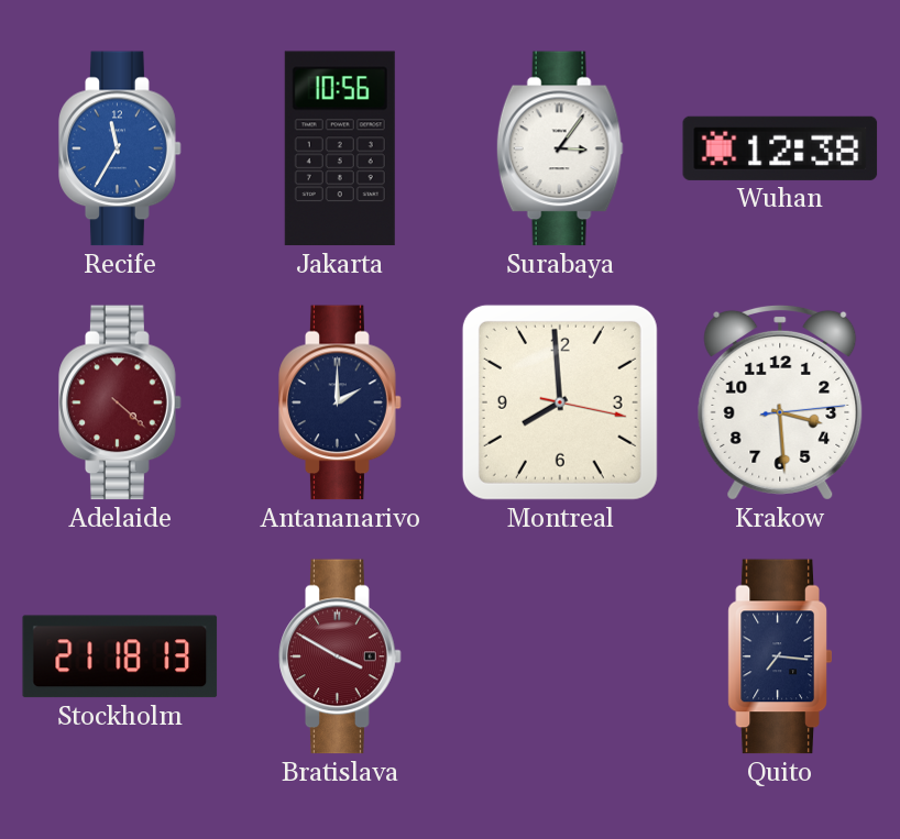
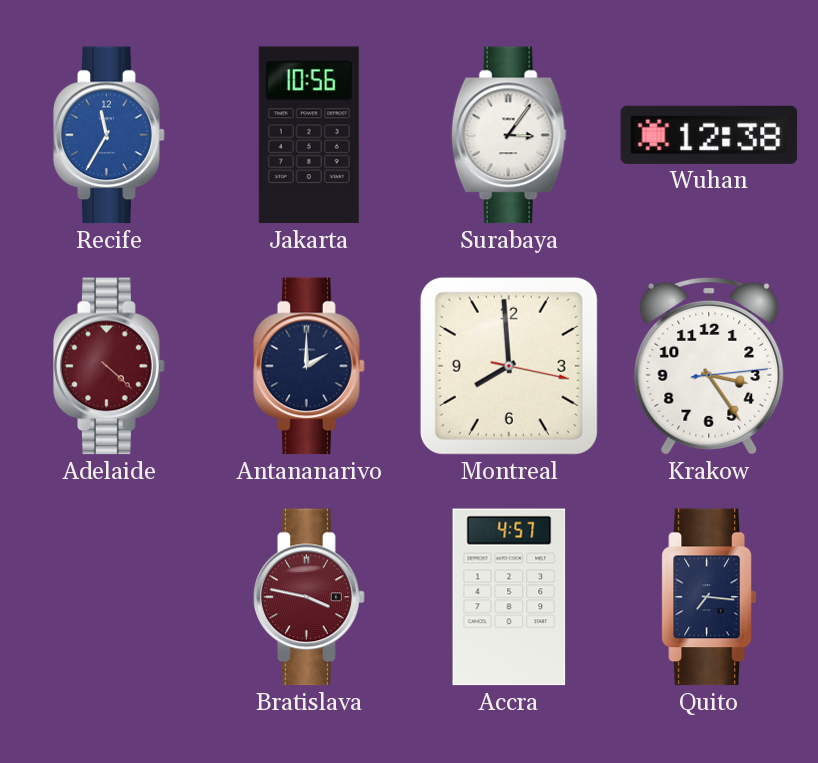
Krakow: 3:29 -> 3:24
Stockholm: 21:18 -> none
Bratislava: 3:50 -> 3:47
Accra: none -> 4:57
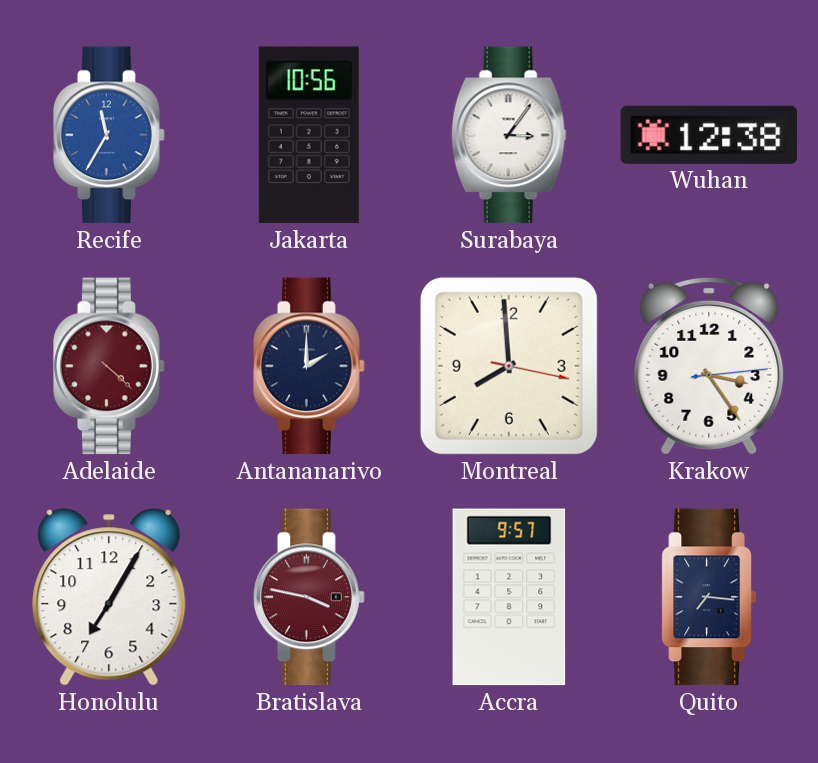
Honolulu: none -> 7:05
Accra: 4:57 -> 9:57
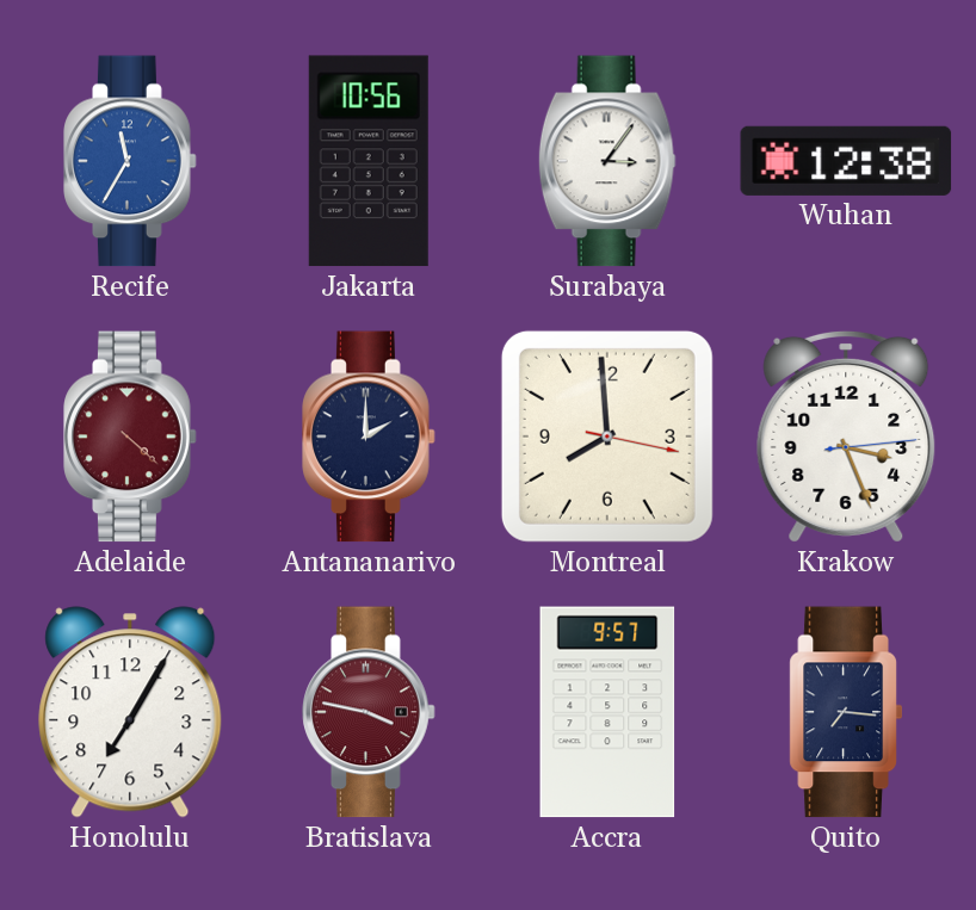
Krakow: 3:24 -> 3:26
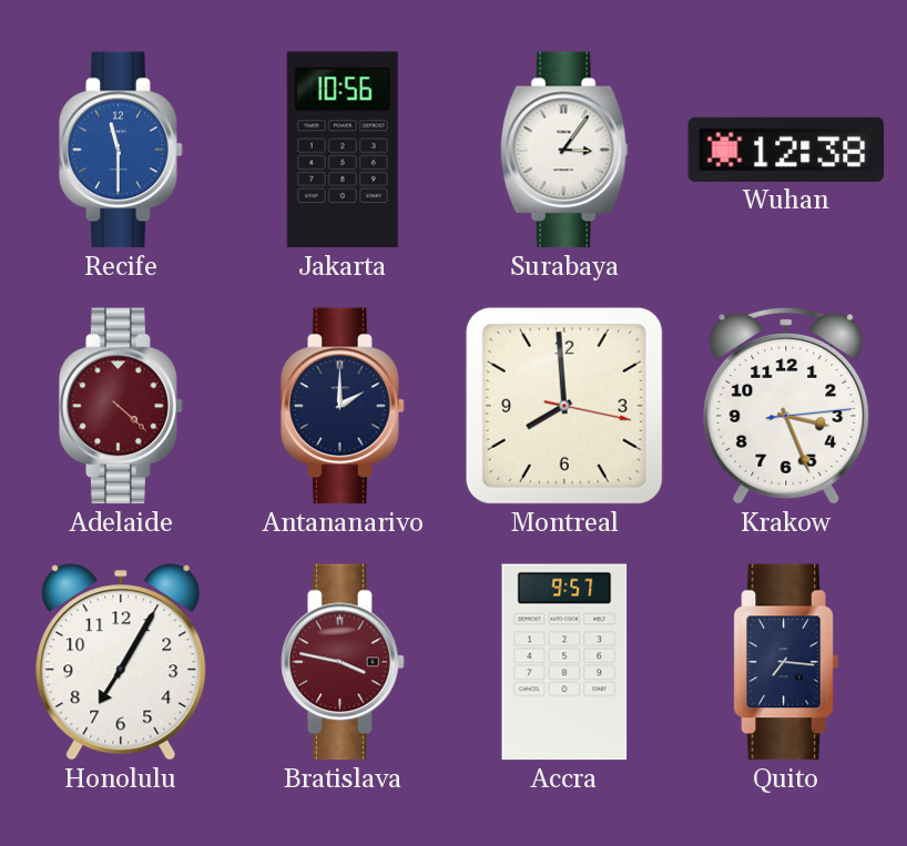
Recife: 11:35 -> 11:30
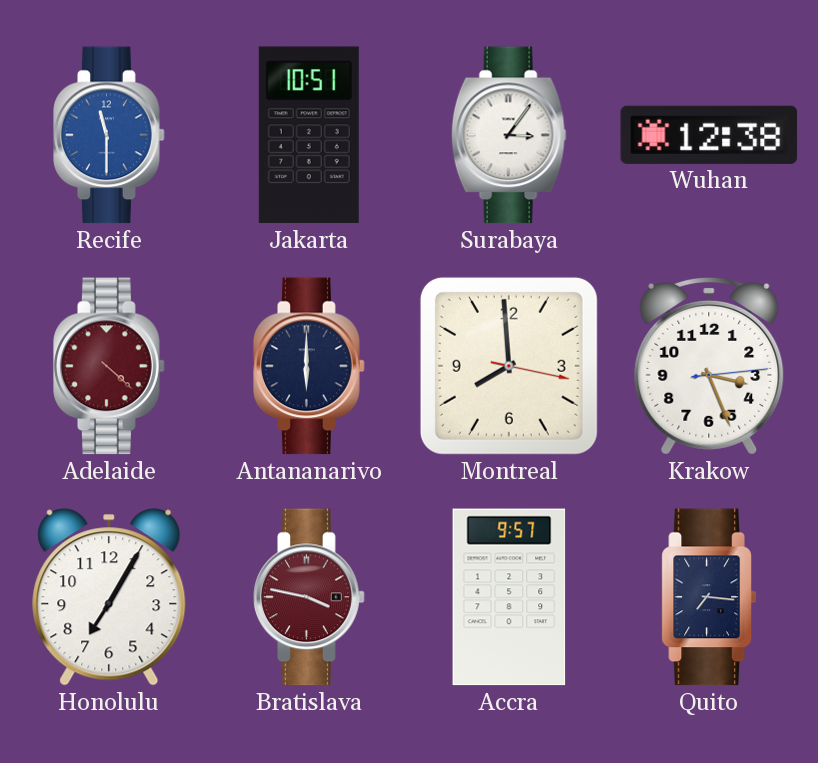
Jakarta: 10:56 -> 10:51
Antananarivo: 2:00 -> 6:00
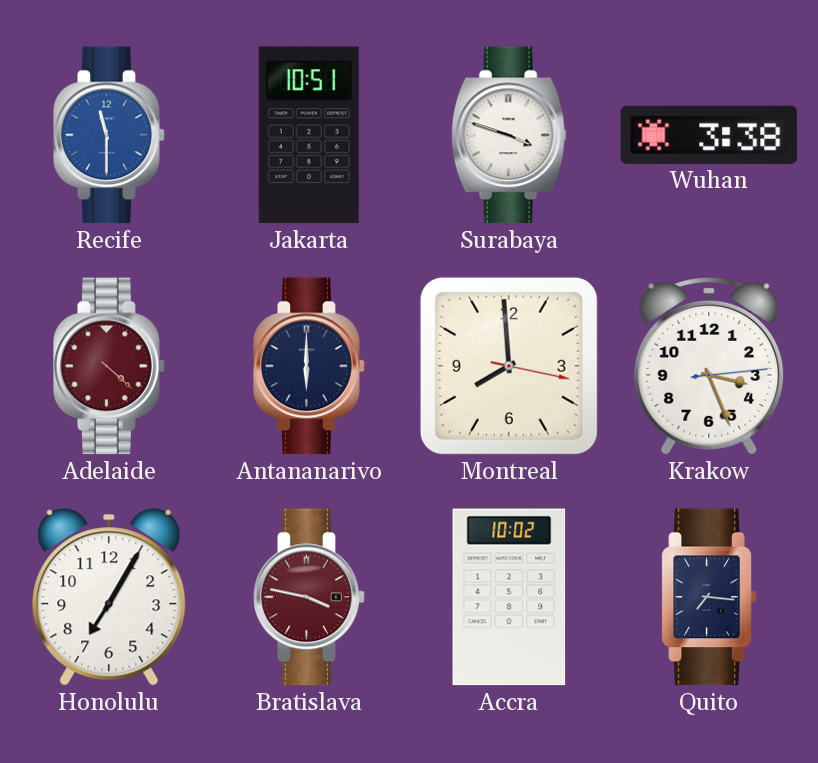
Surabaya: 3:06 -> 3:48
Wuhan: 12:38 -> 3:38
Accra: 9:57 -> 10:02
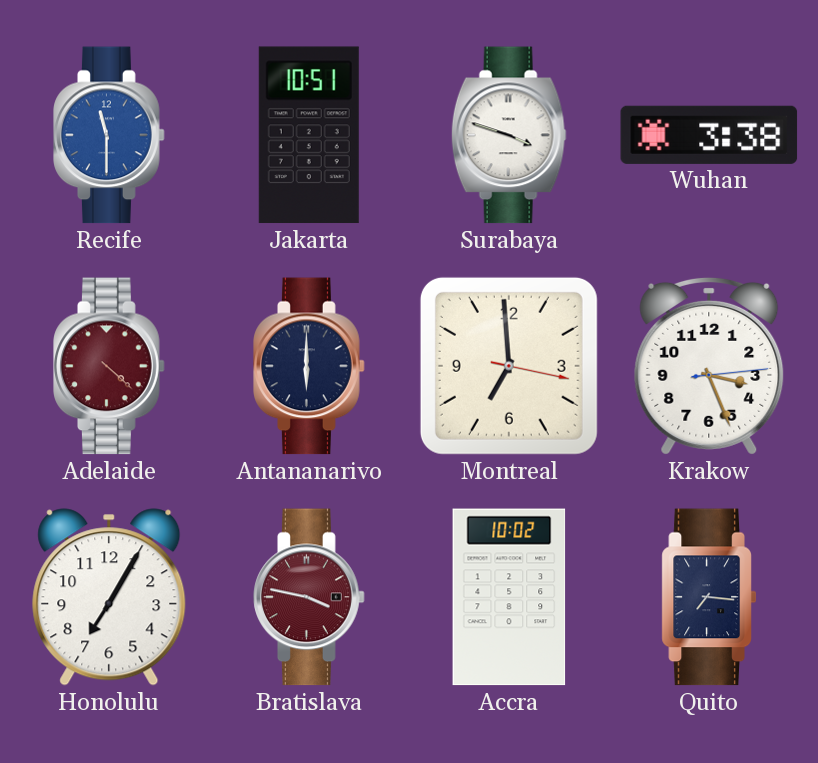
Montreal: 7:59 -> 6:59
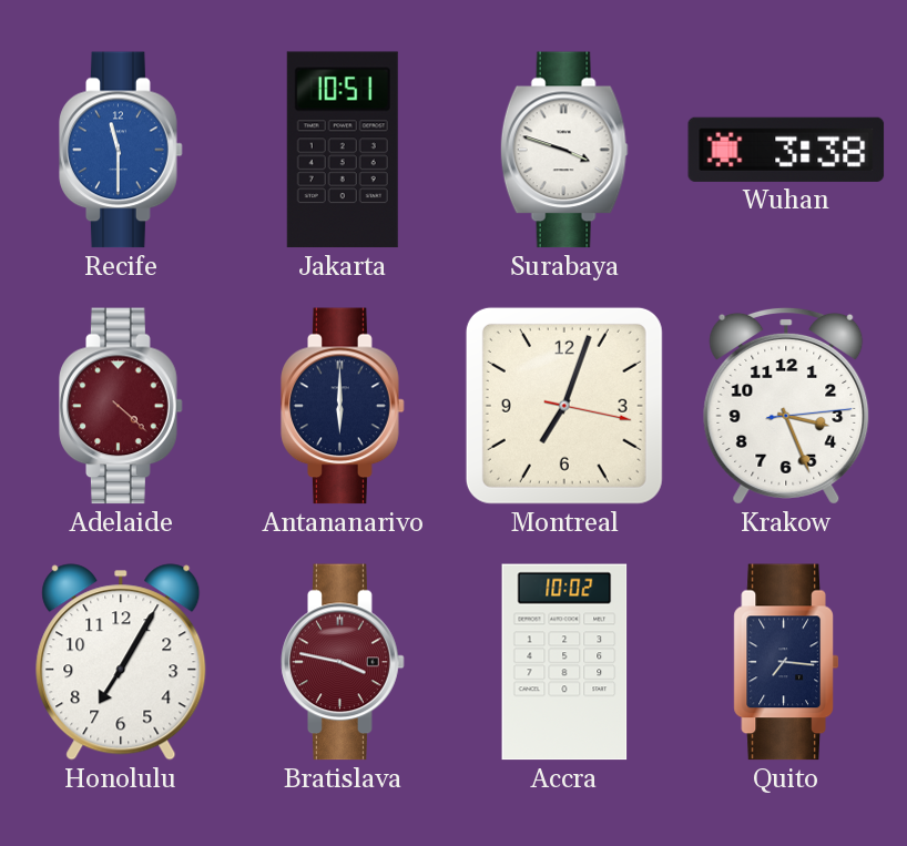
Montreal: 6:59 -> 7:03
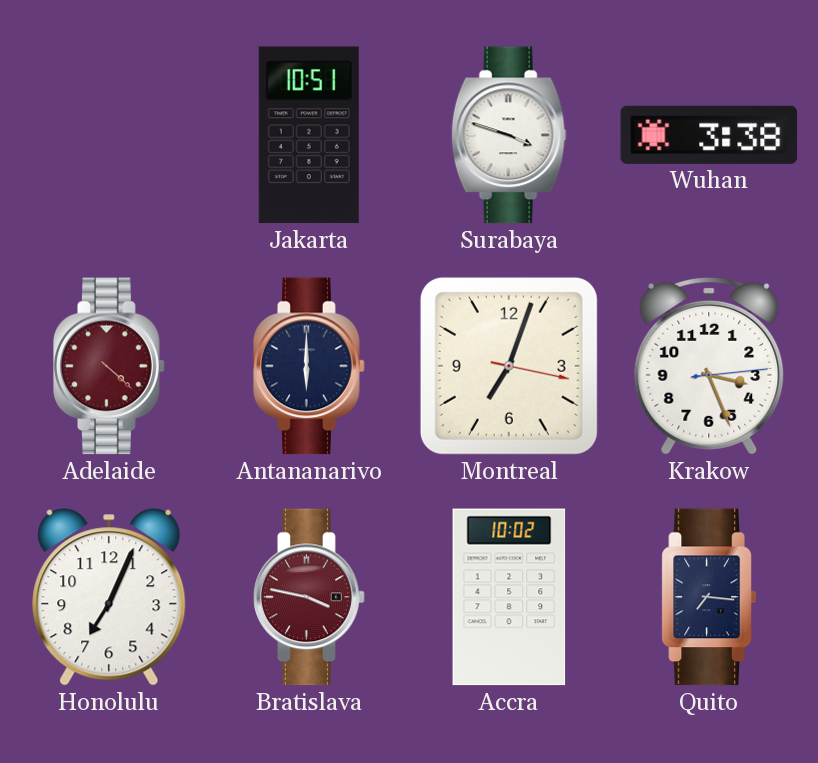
Recife: 11:30 -> none
Honolulu: 7:05 -> 7:04
